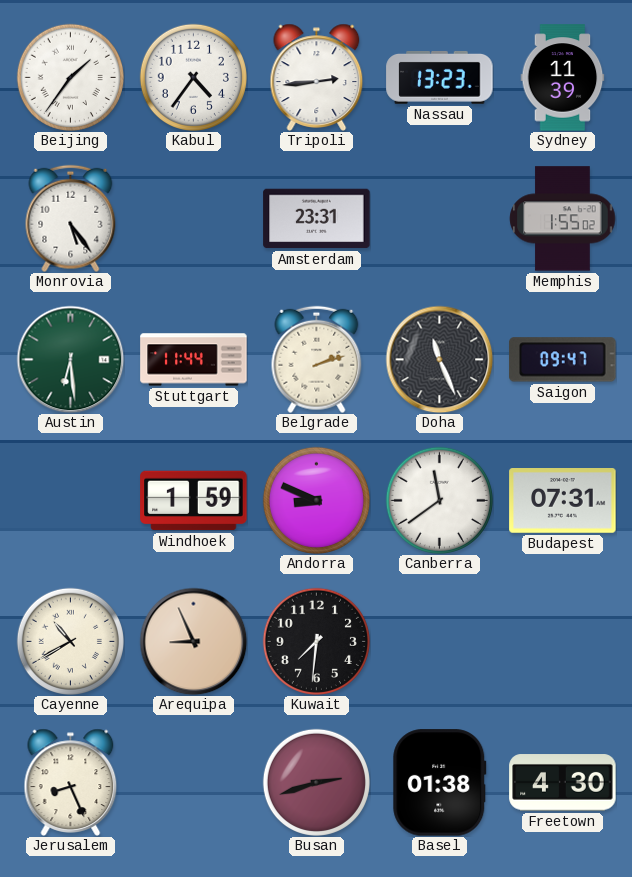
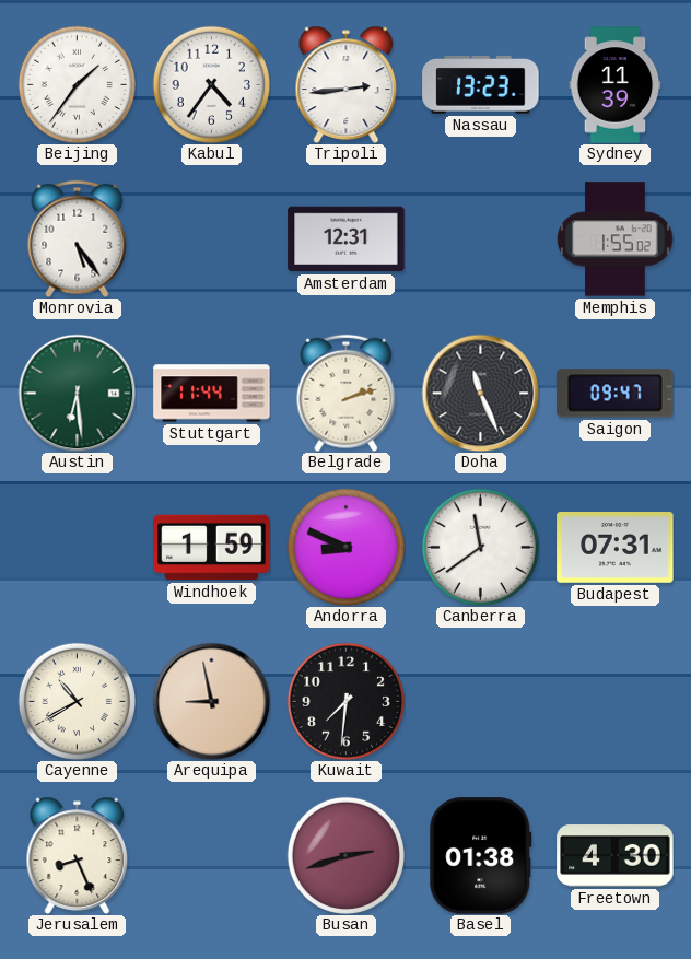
Amsterdam: 23:31 -> 12:31
Arequipa: 8:56 -> 8:58
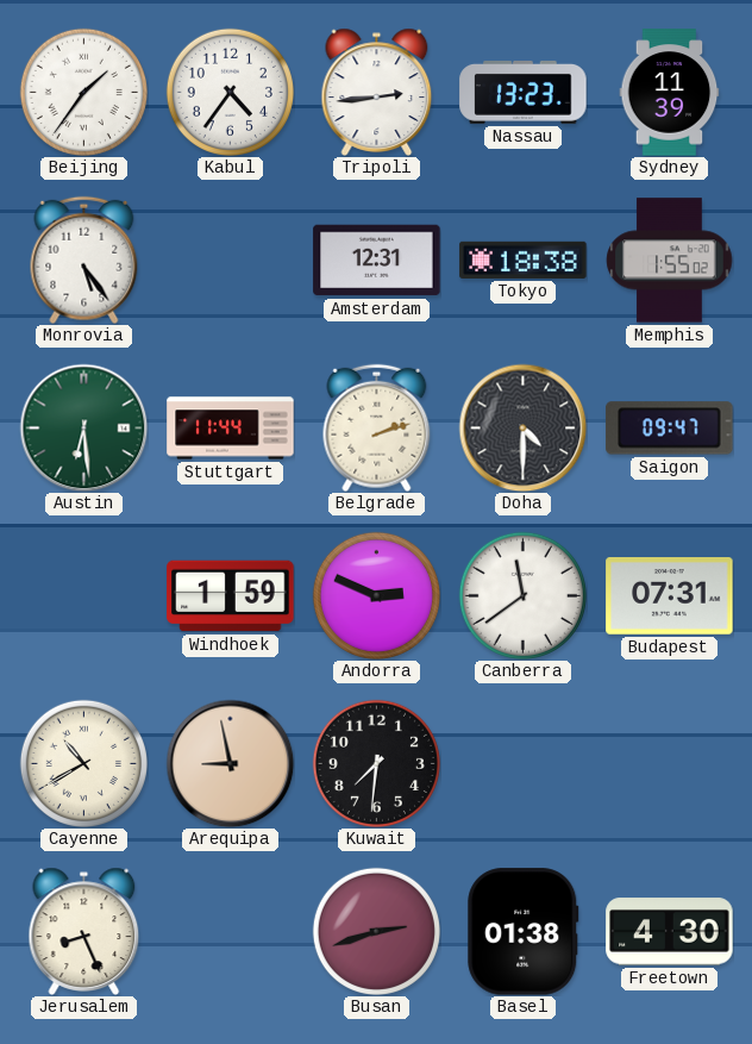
Tokyo: none -> 18:38
Doha: 11:26 -> 4:30
Andorra: 8:49 -> 2:49
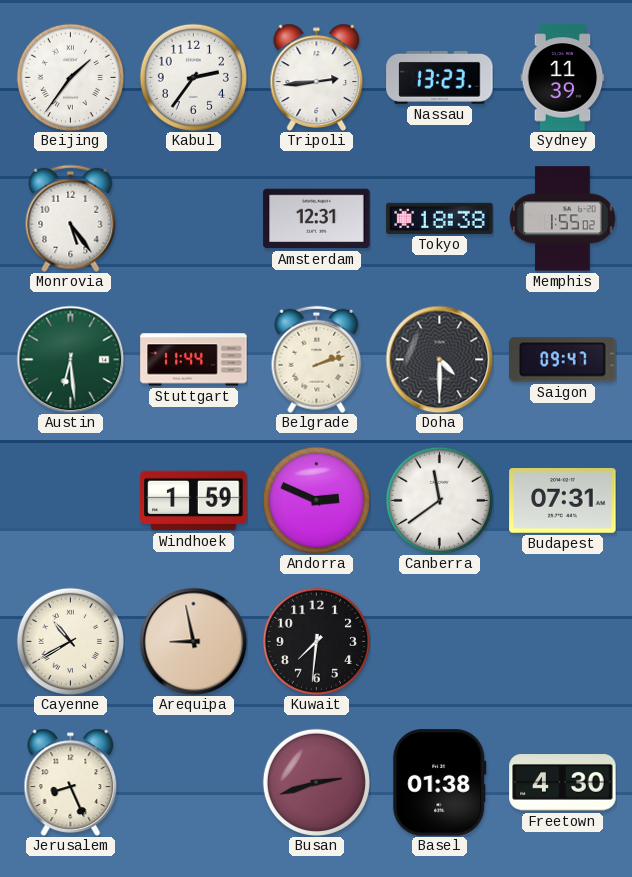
Kabul: 4:36 -> 2:36
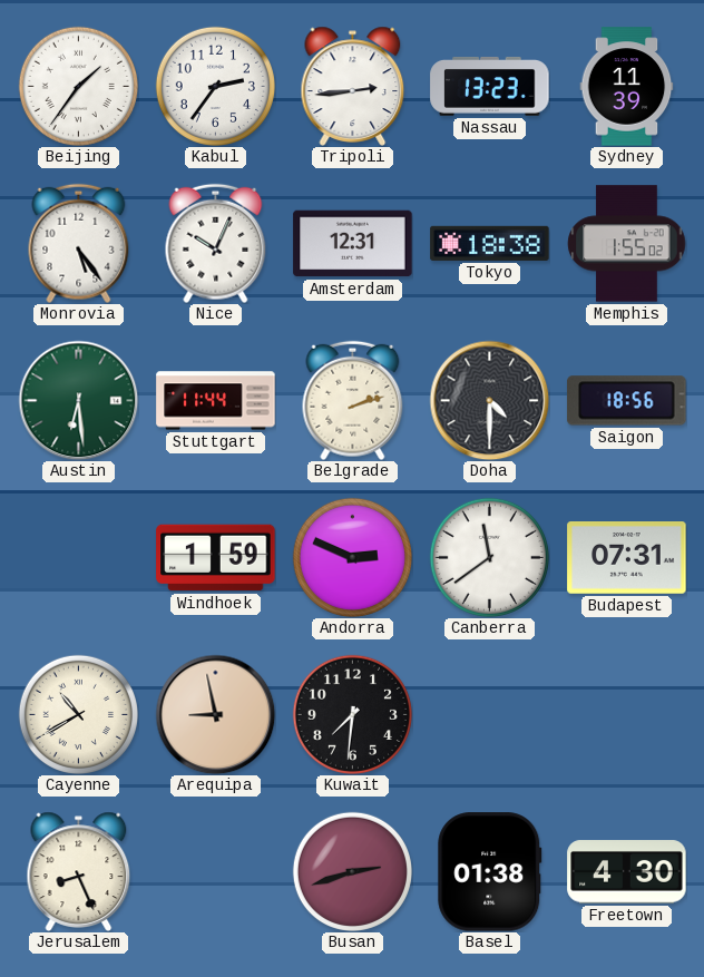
Nice: none -> 10:04
Saigon: 09:47 -> 18:56
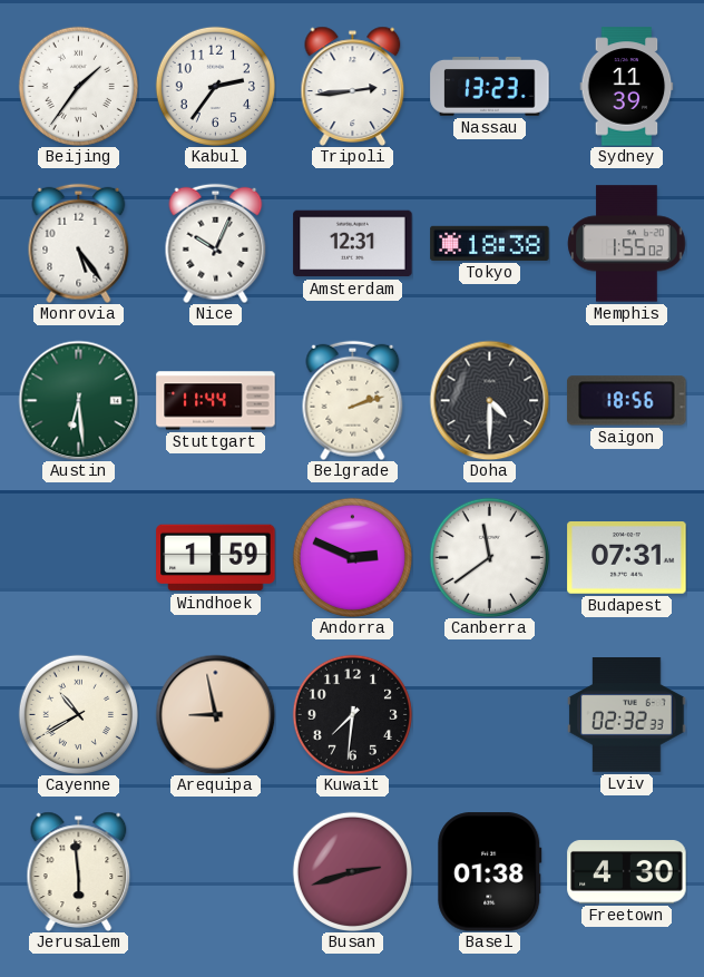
Lviv: none -> 02:32
Jerusalem: 8:26 -> 5:59
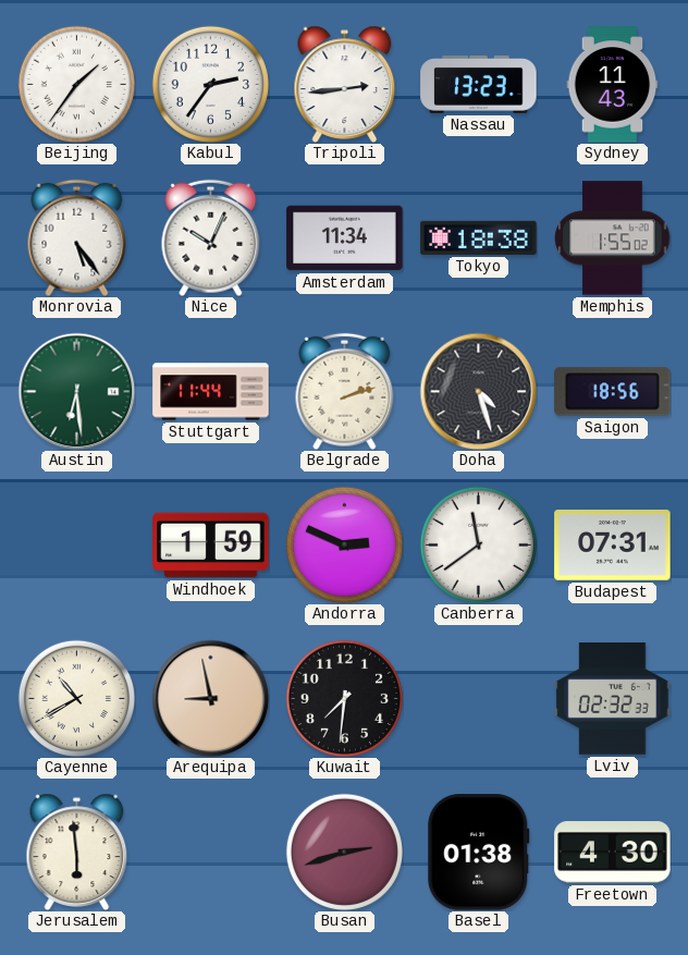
Sydney: 11:39 -> 11:43
Amsterdam: 12:31 -> 11:34
Doha: 4:30 -> 4:27
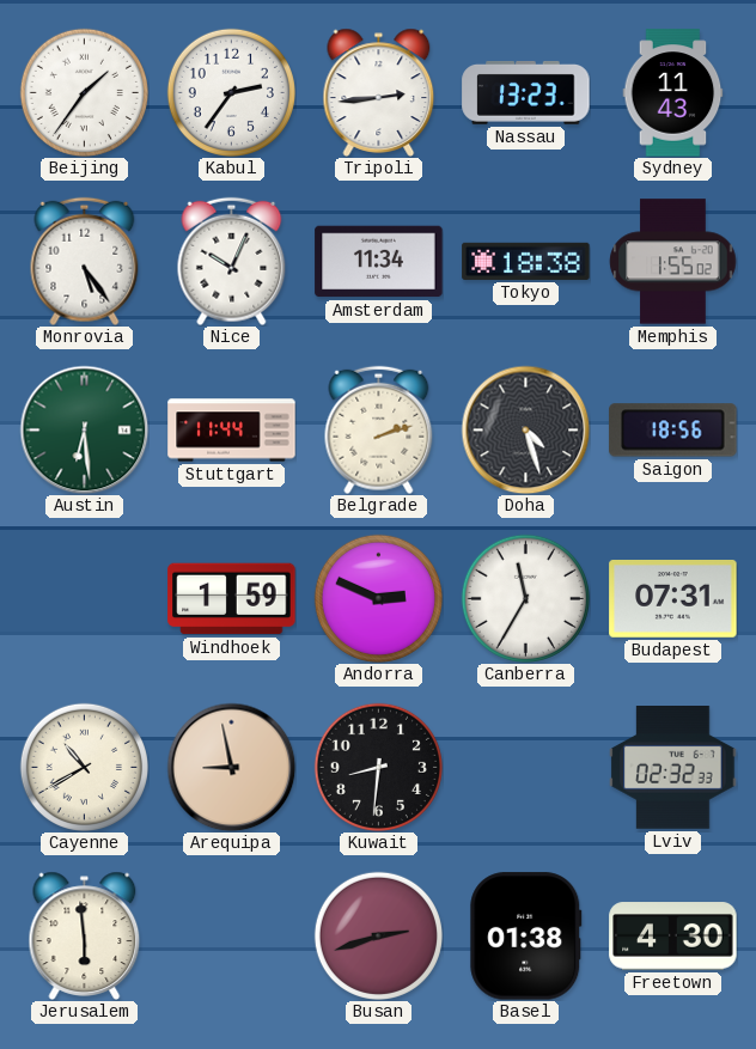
Canberra: 11:39 -> 11:35
Kuwait: 7:31 -> 8:31
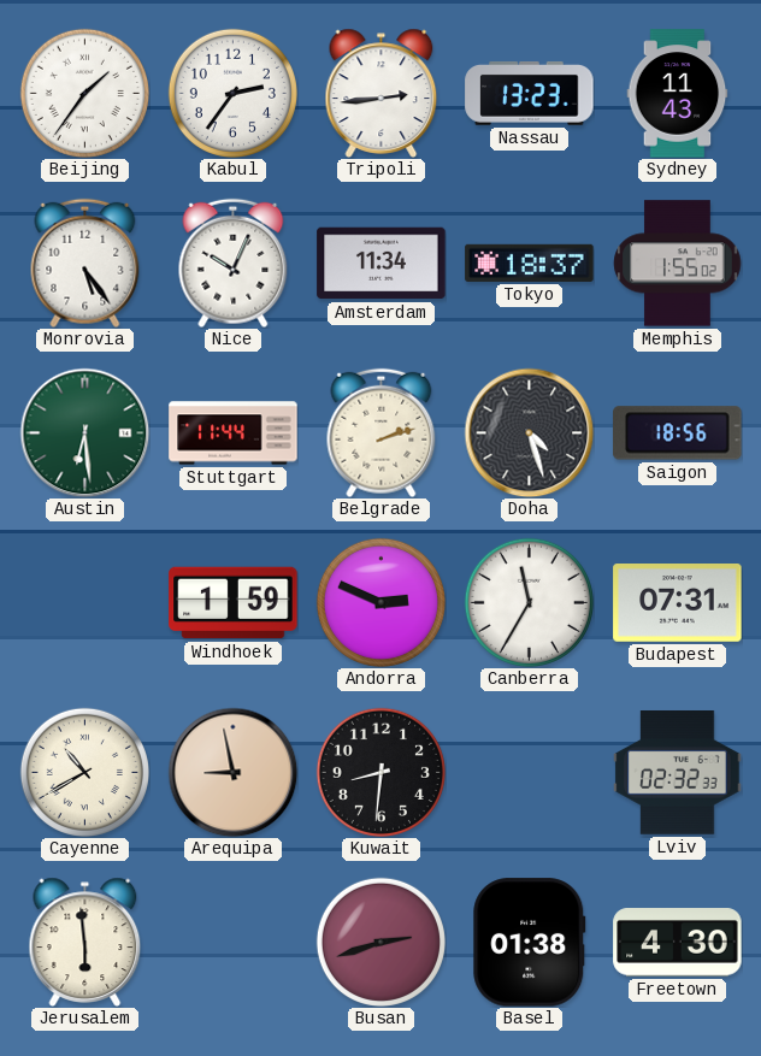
Tokyo: 18:38 -> 18:37
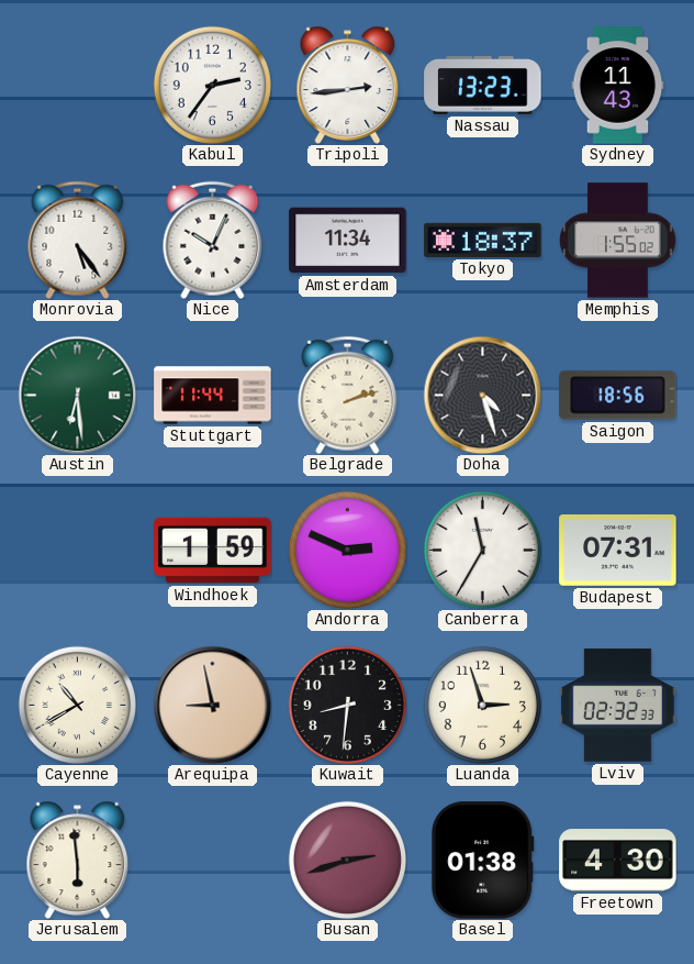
Beijing: 1:36 -> none
Luanda: none -> 2:57
